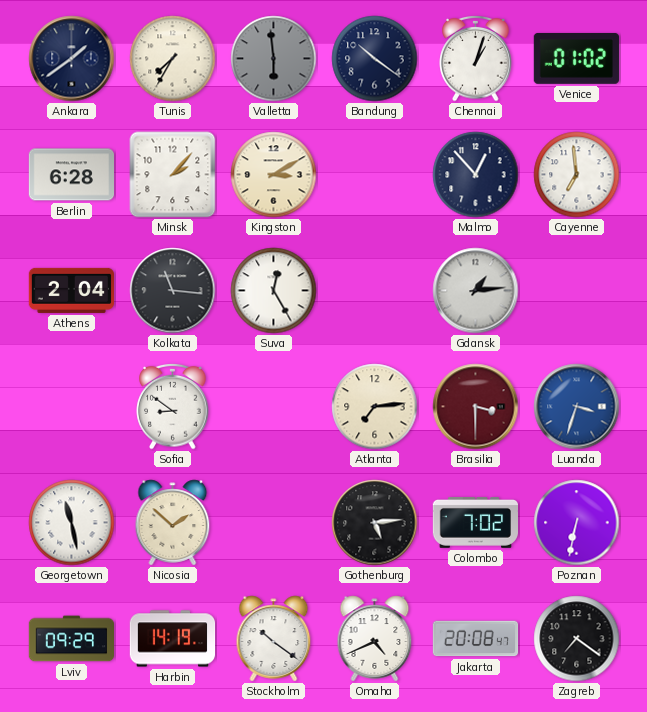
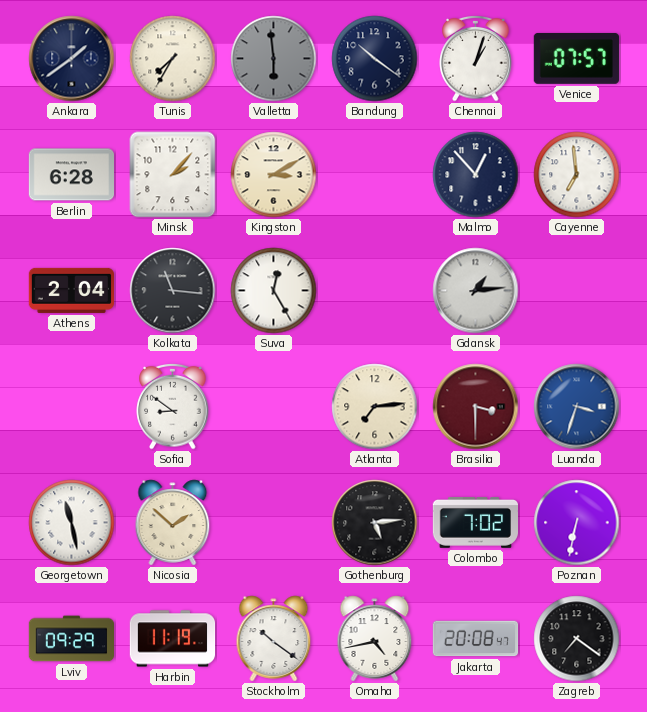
Venice: 01:02 -> 07:57
Harbin: 14:19 -> 11:19
Omaha: 4:41 -> 4:43
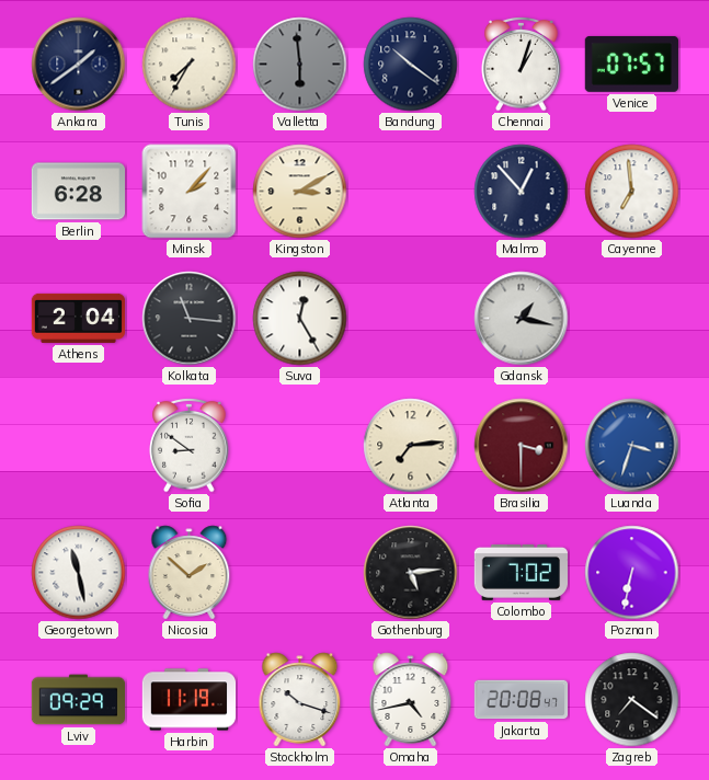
Gdansk: 1:14 -> 1:17
Stockholm: 10:21 -> 10:18
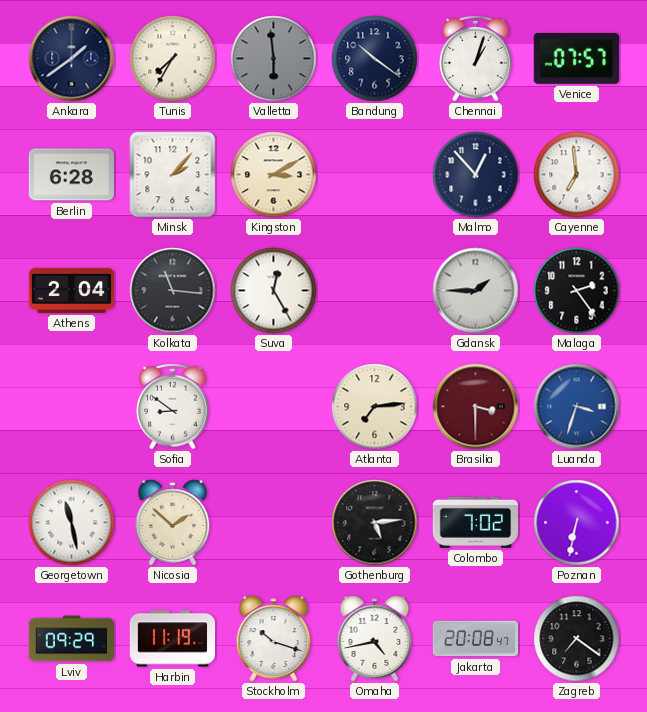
Gdansk: 1:17 -> 1:45
Malaga: none -> 2:24
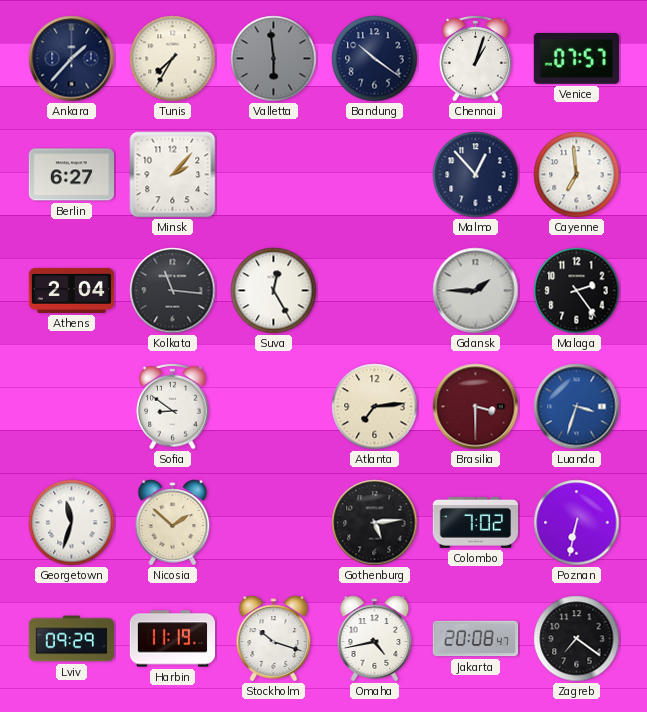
Ankara: 1:39 -> 1:37
Berlin: 6:28 -> 6:27
Kingston: 3:10 -> none
Georgetown: 11:28 -> 11:33
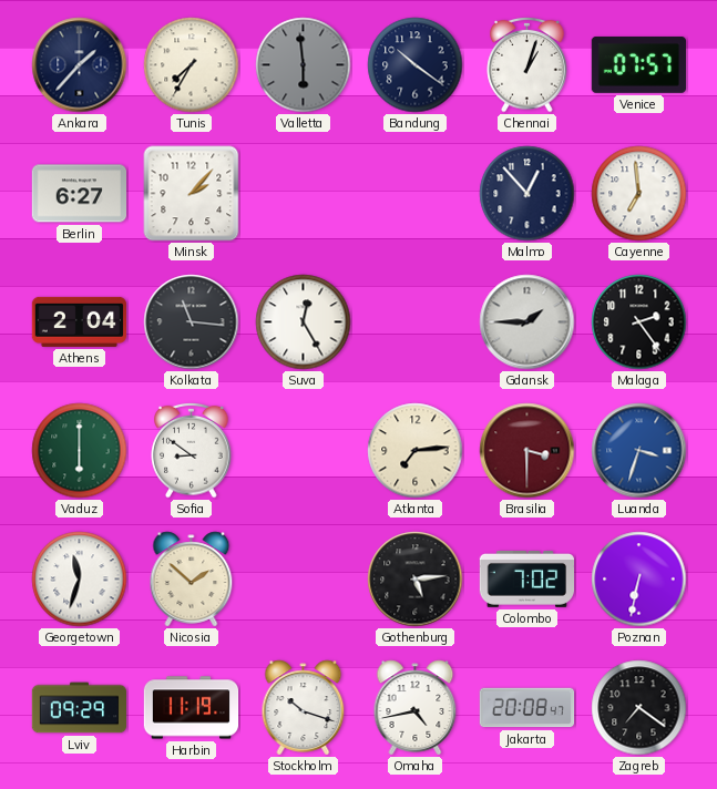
Vaduz: none -> 6:00
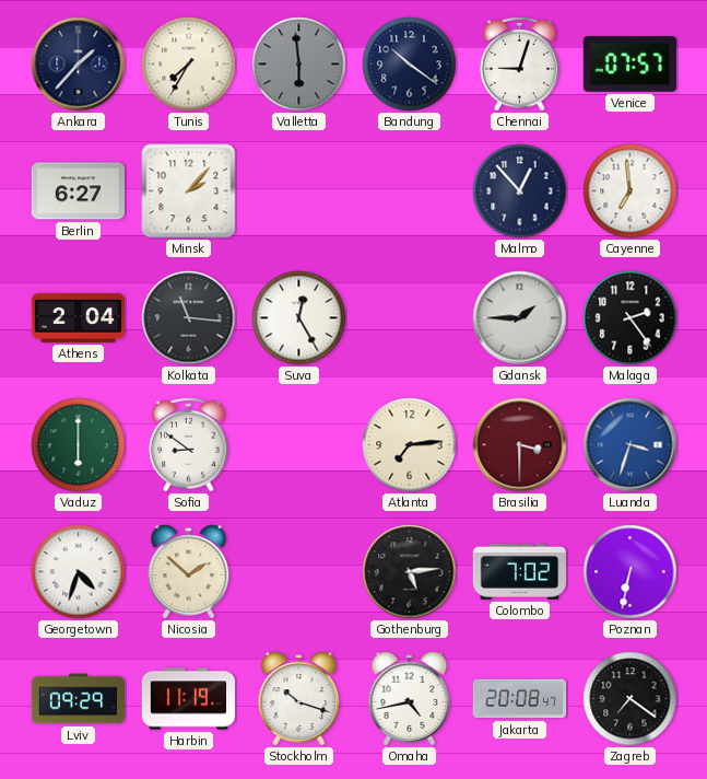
Chennai: 1:03 -> 9:03
Georgetown: 11:33 -> 4:33
